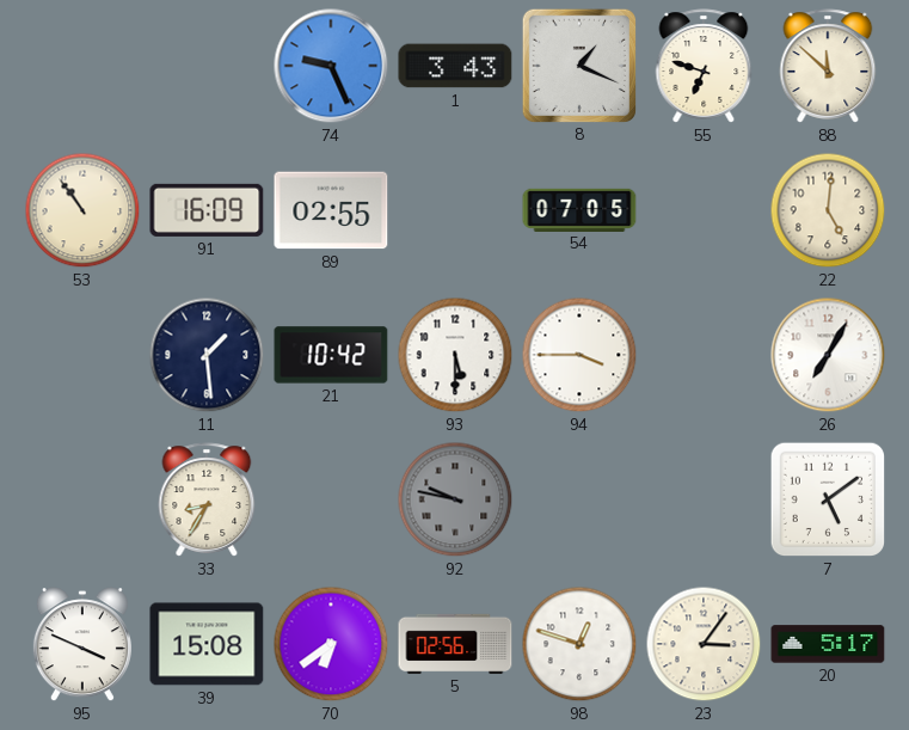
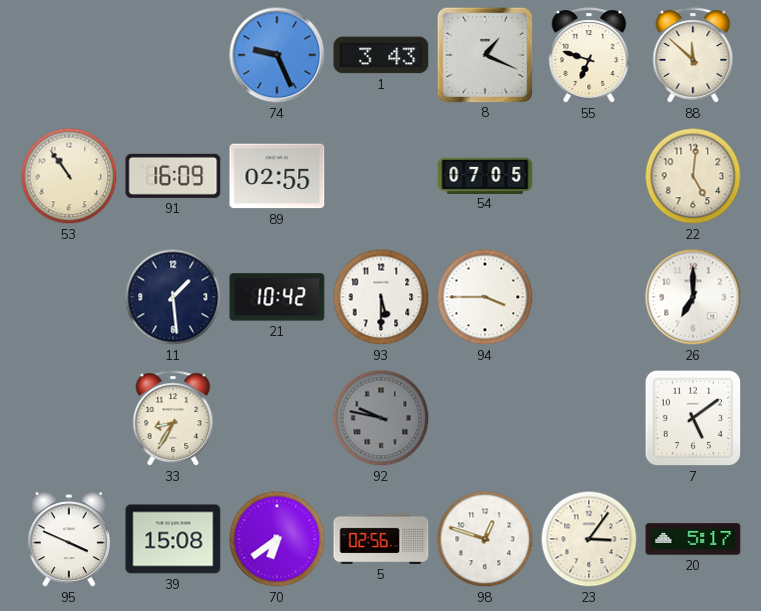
26: 7:05 -> 7:00
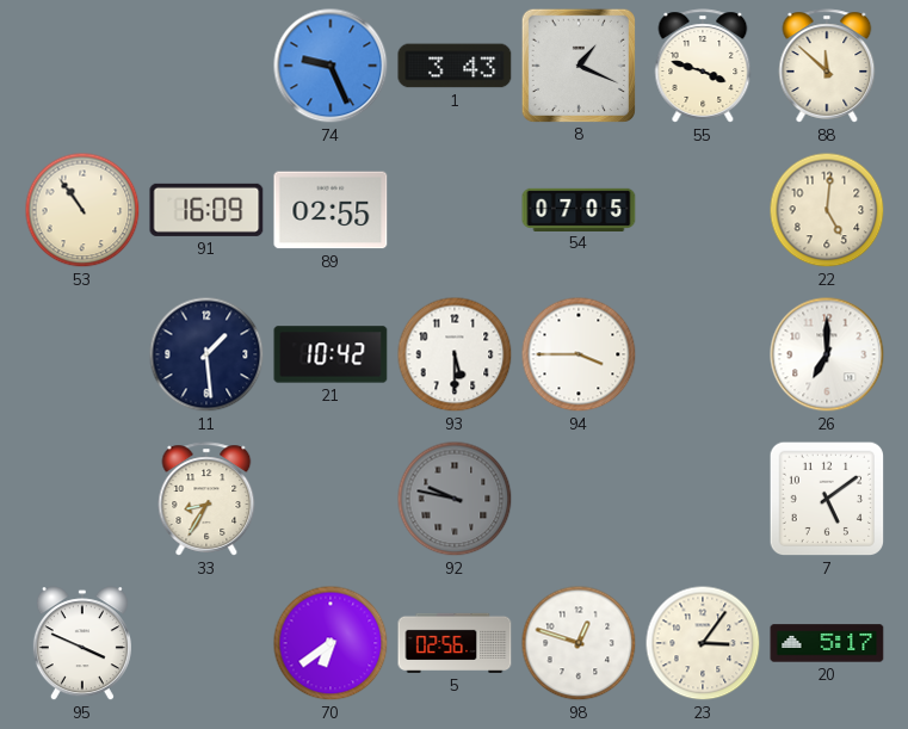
55: 6:48 -> 3:48
39: 15:08 -> none
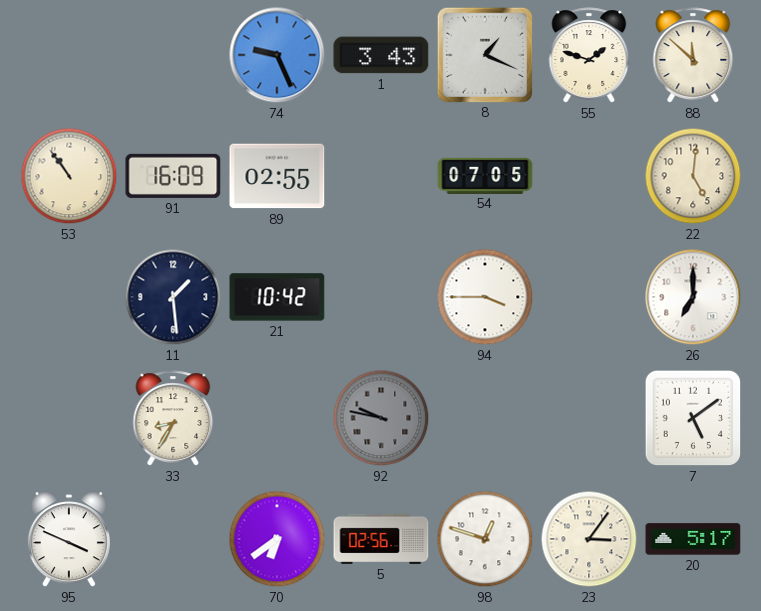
55: 3:48 -> 1:48
93: 5:30 -> none
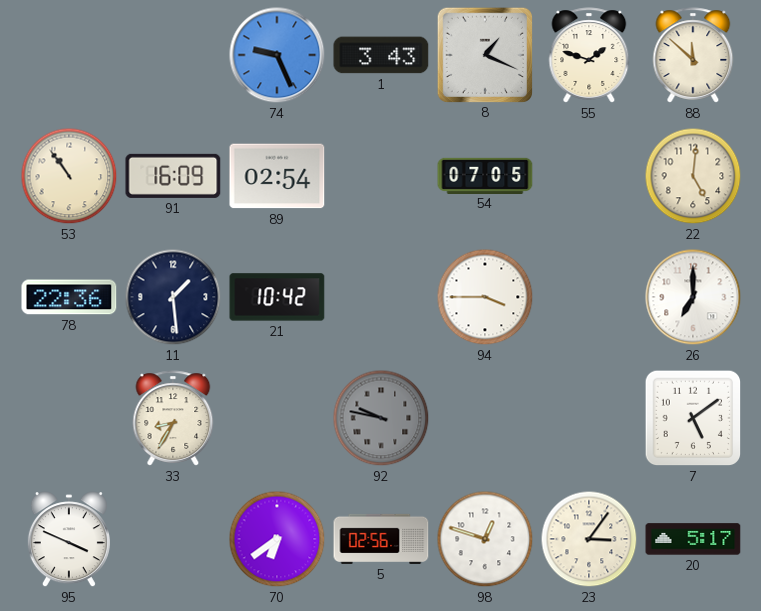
89: 02:55 -> 02:54
78: none -> 22:36
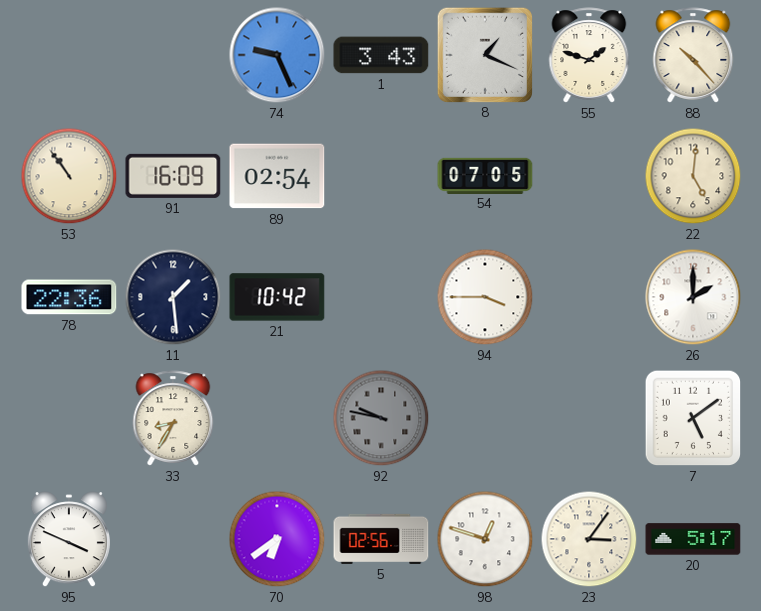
88: 11:52 -> 10:23
26: 7:00 -> 2:00
